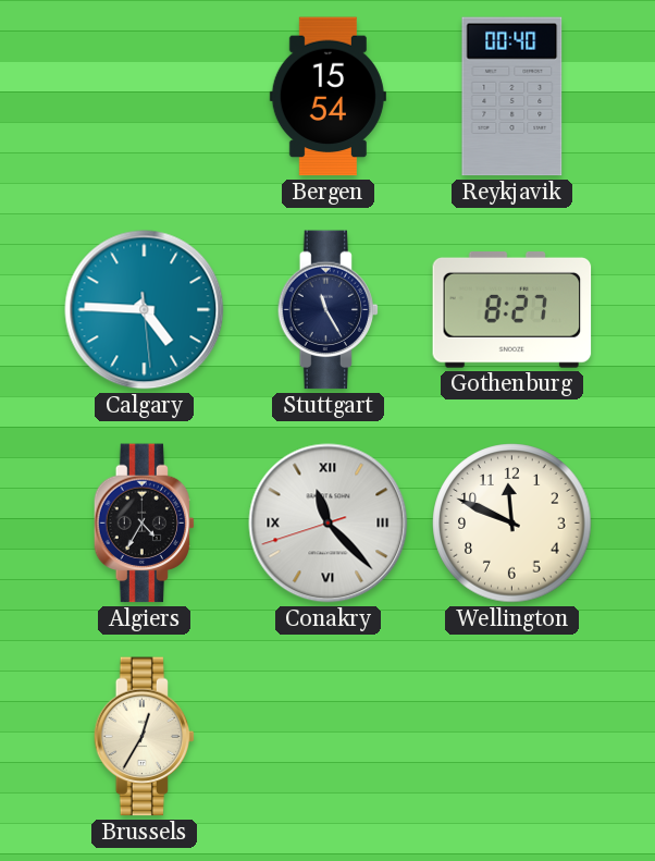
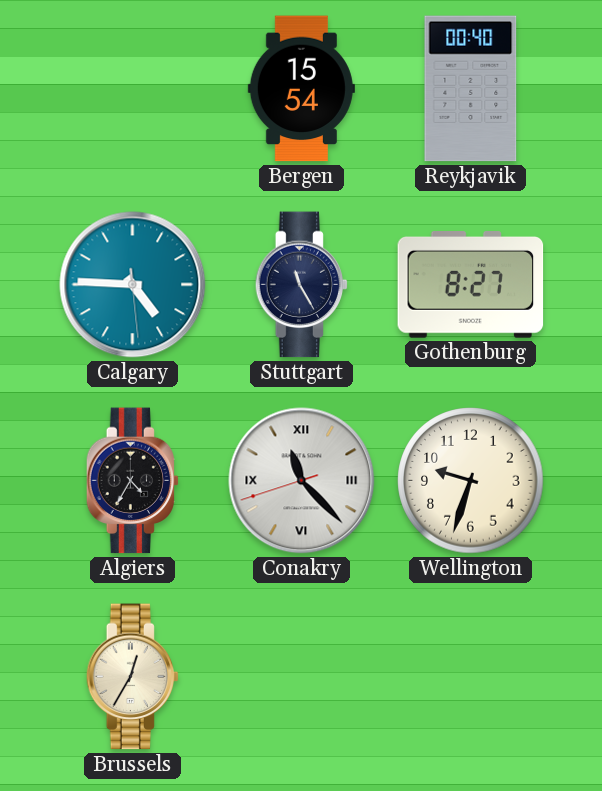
Wellington: 11:49 -> 9:33
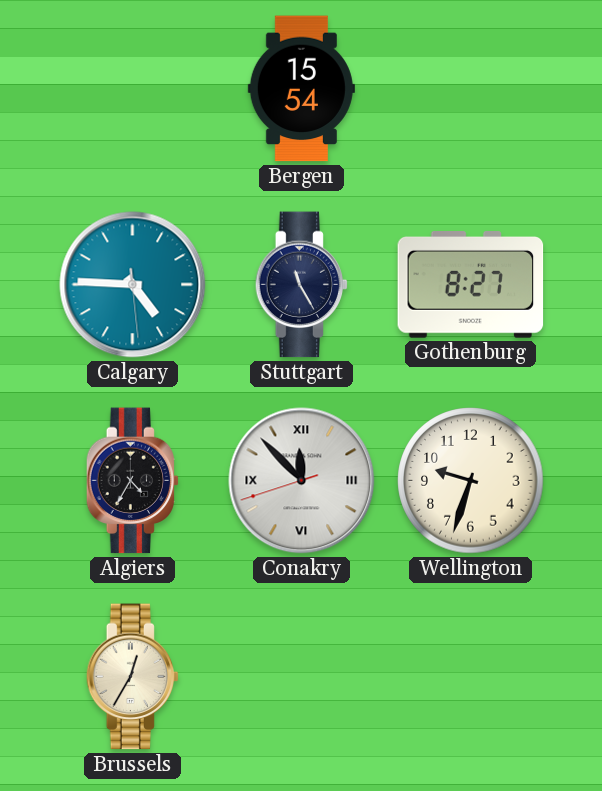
Reykjavik: 00:40 -> none
Conakry: 11:22 -> 11:52
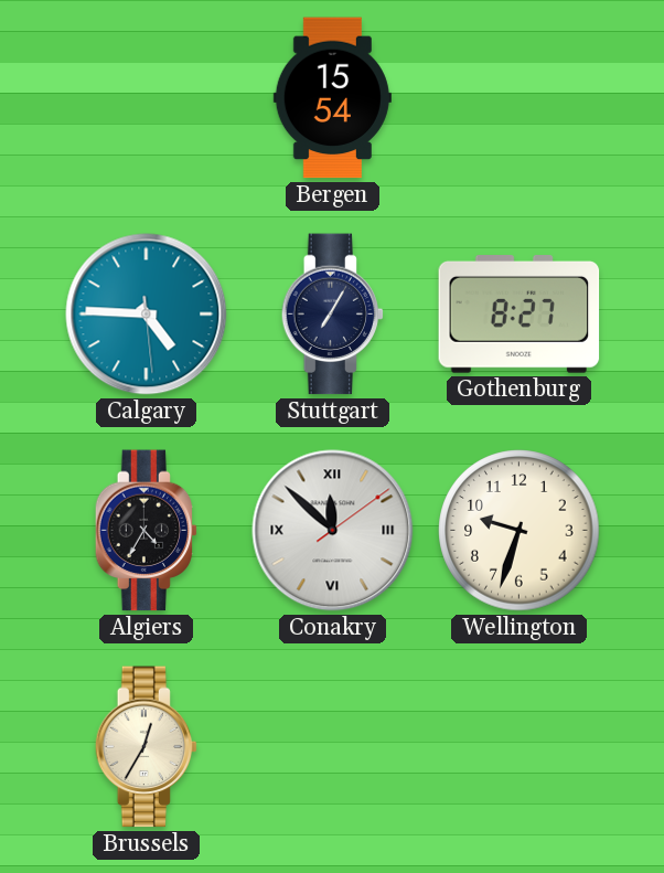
Stuttgart: 11:25 -> 7:05
Conakry: 11:52:42 -> 11:52:09
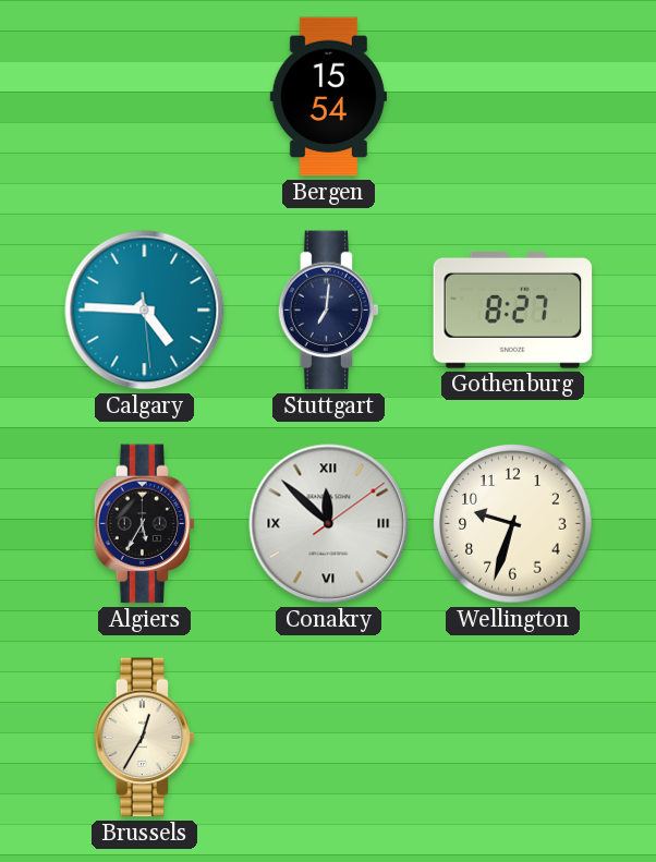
Stuttgart: 7:05 -> 7:01
Algiers: 4:35 -> 5:35
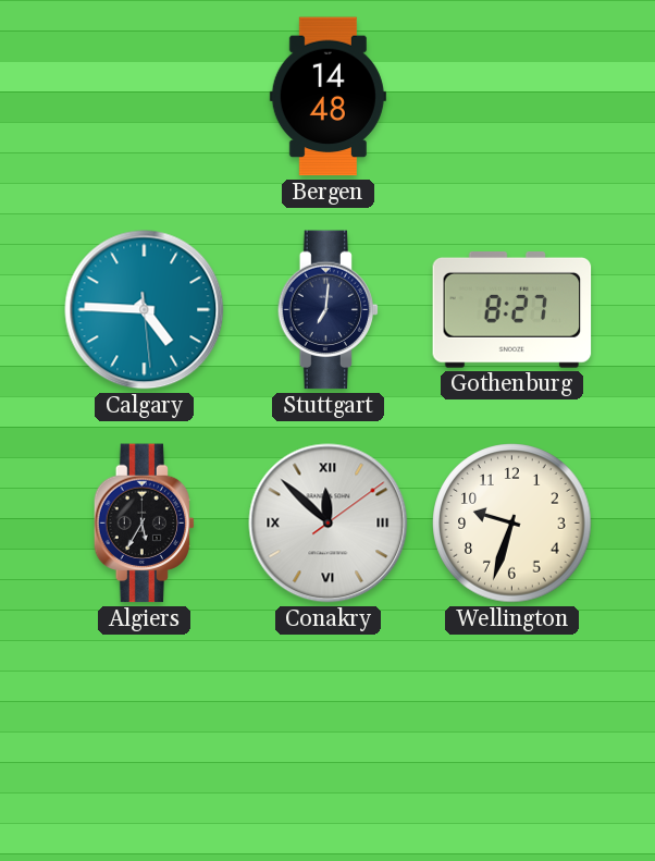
Bergen: 15:54 -> 14:48
Brussels: 12:35 -> none
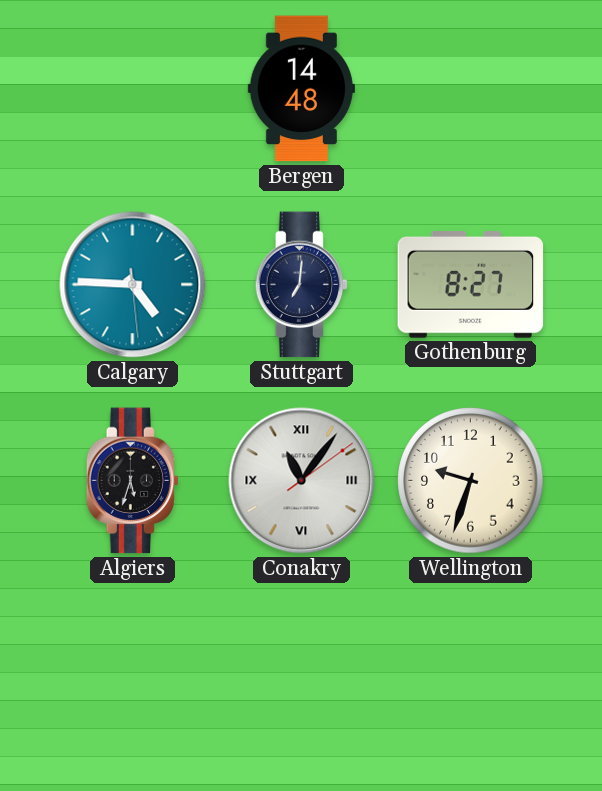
Algiers: 5:35 -> 5:33
Conakry: 11:52 -> 11:06
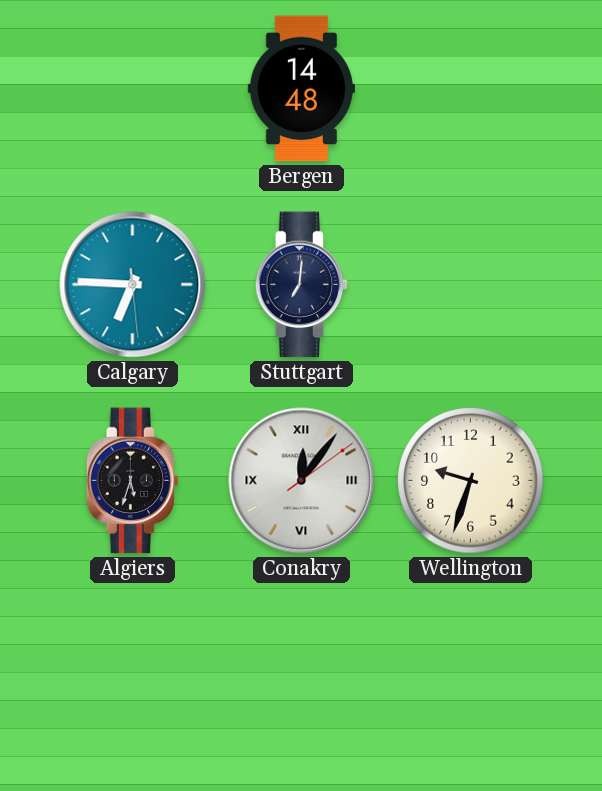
Calgary: 4:45 -> 6:45
Gothenburg: 8:27 -> none
Conakry: 11:06 -> 12:06
